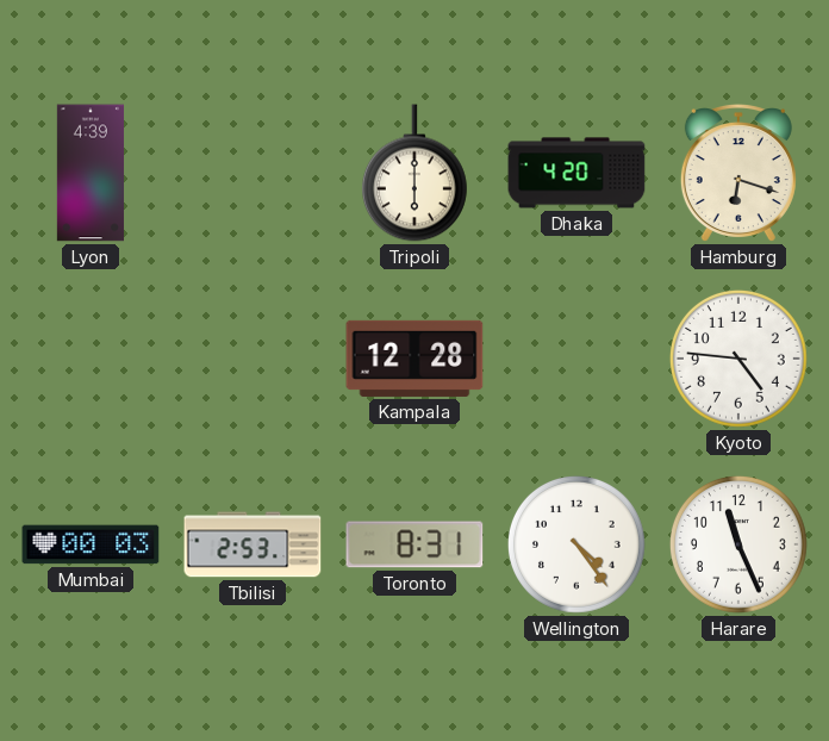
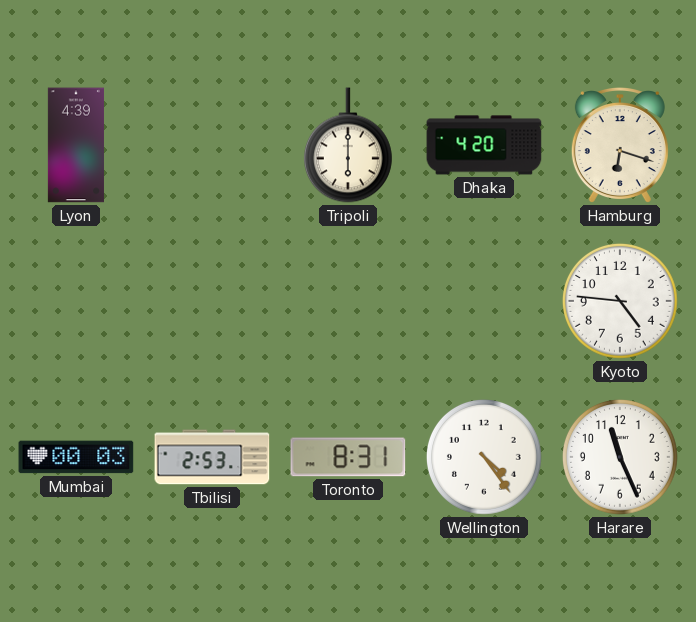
Kampala: 12:28 -> none
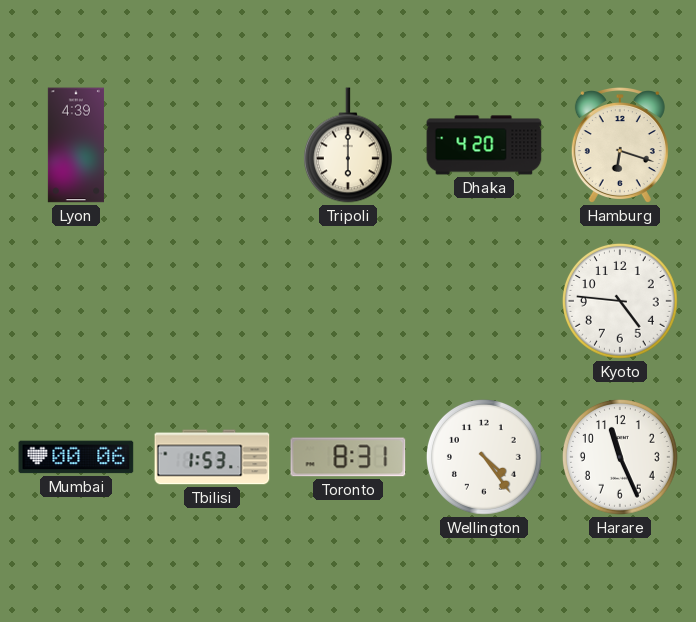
Mumbai: 00:03 -> 00:06
Tbilisi: 2:53 -> 1:53
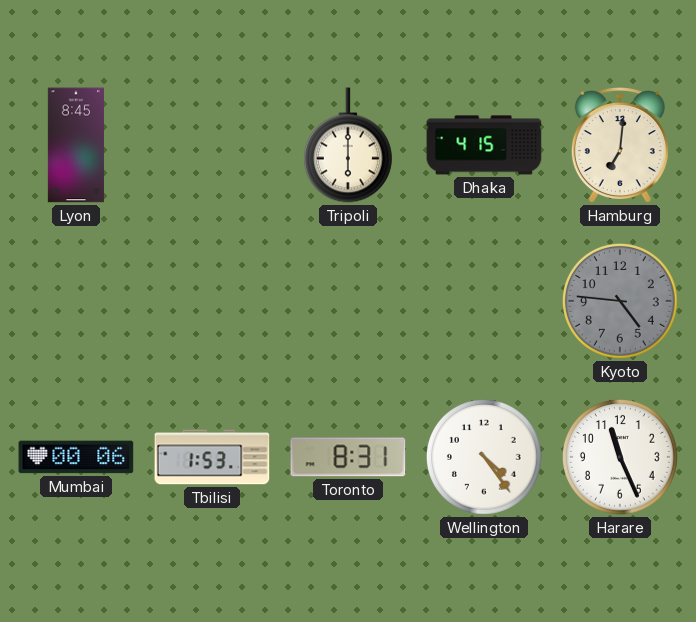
Lyon: 4:39 -> 8:45
Dhaka: 4:20 -> 4:15
Hamburg: 6:18 -> 7:01
Kyoto dial: white -> grey
